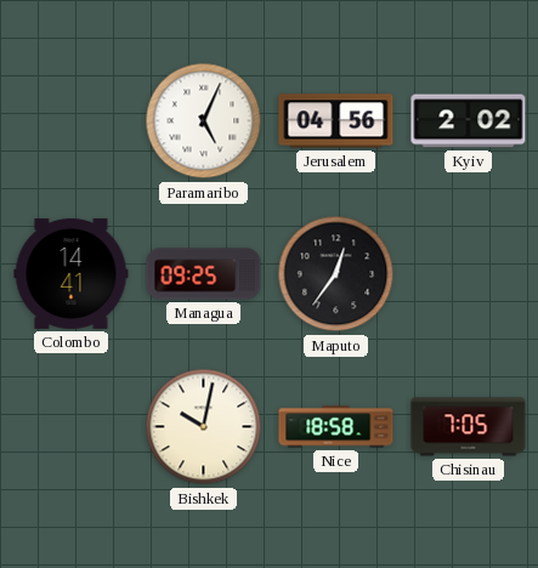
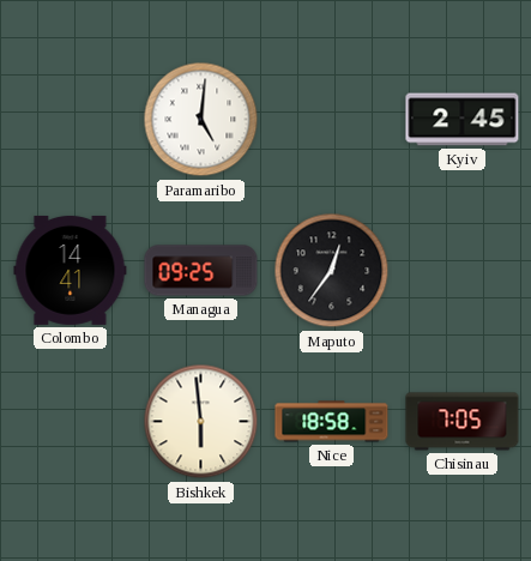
Paramaribo: 5:04 -> 5:01
Jerusalem: 04:56 -> none
Kyiv: 2:02 -> 2:45
Bishkek: 10:02 -> 5:59
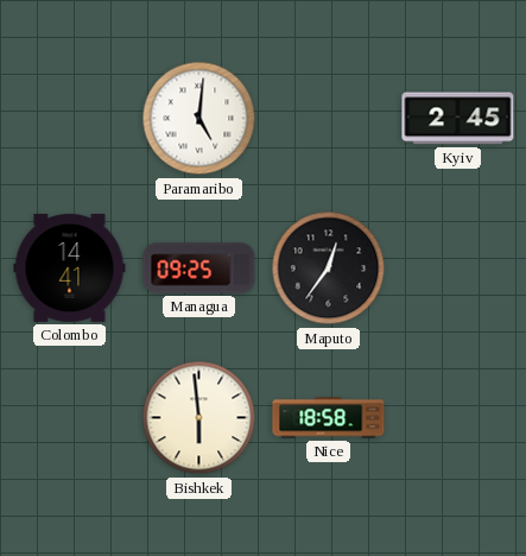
Chisinau: 7:05 -> none
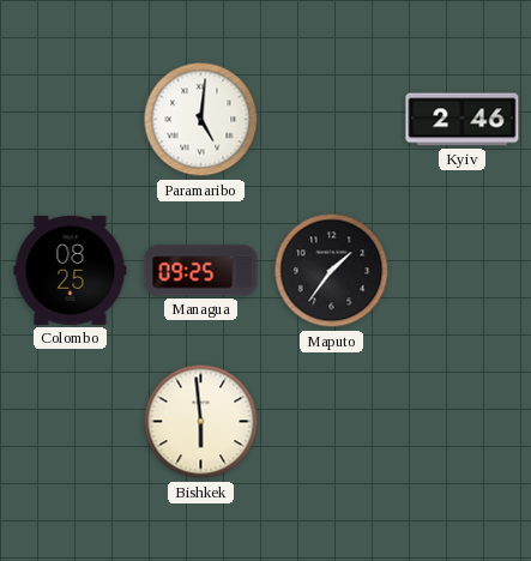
Kyiv: 2:45 -> 2:46
Colombo: 14:41 -> 08:25
Maputo: 12:36 -> 1:36
Nice: 18:58 -> none
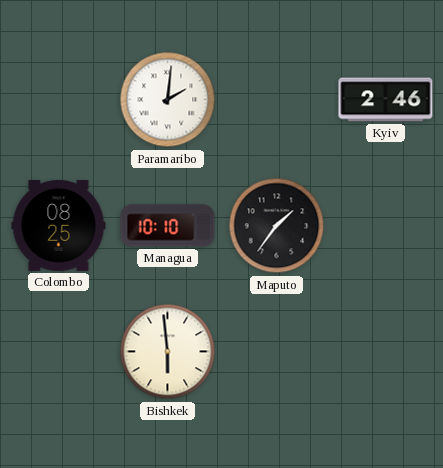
Paramaribo: 5:01 -> 2:01
Managua: 09:25 -> 10:10
